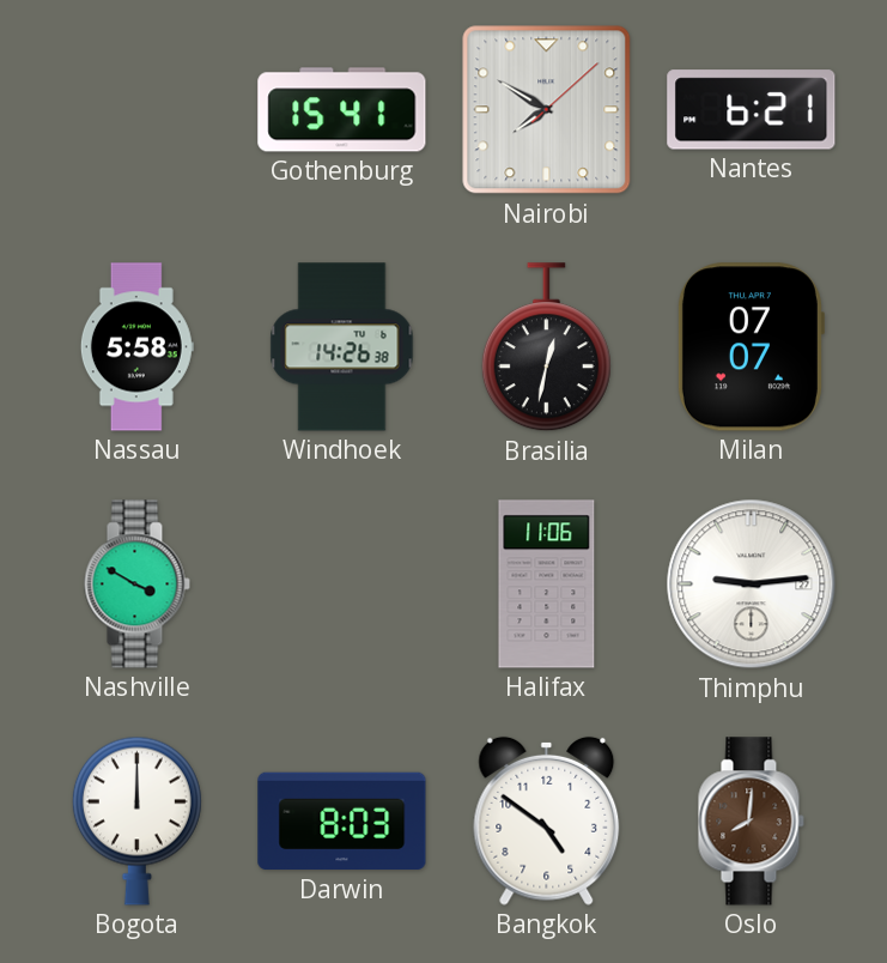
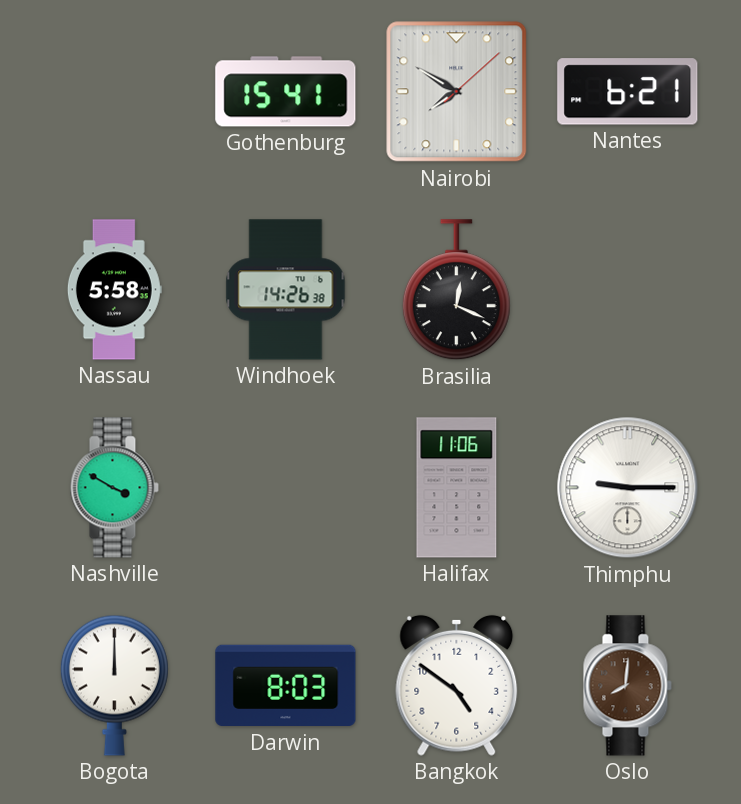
Brasilia: 12:32 -> 12:19
Milan: 07:07 -> none
Thimphu: 9:14 -> 9:15
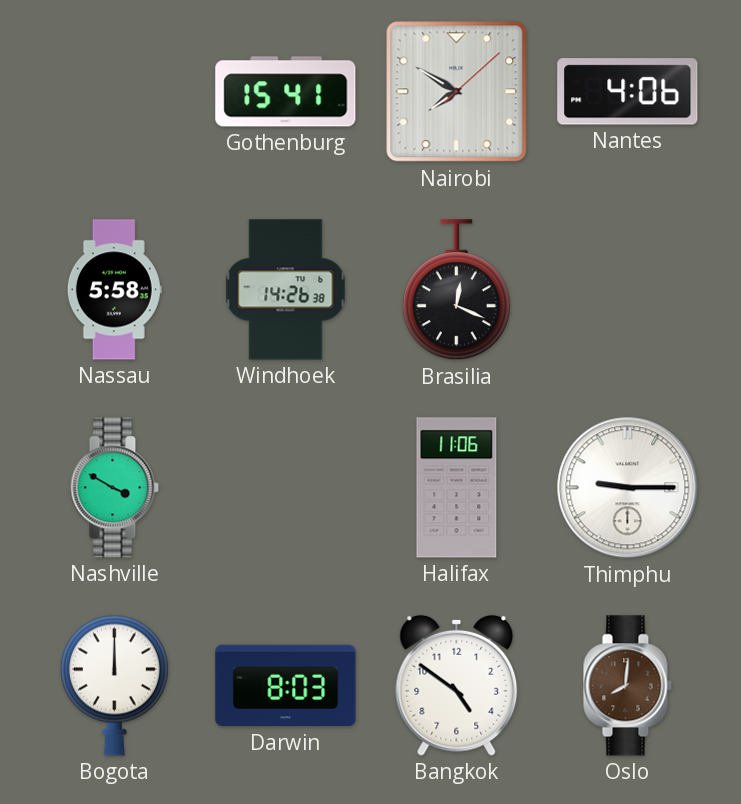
Nantes: 6:21 -> 4:06
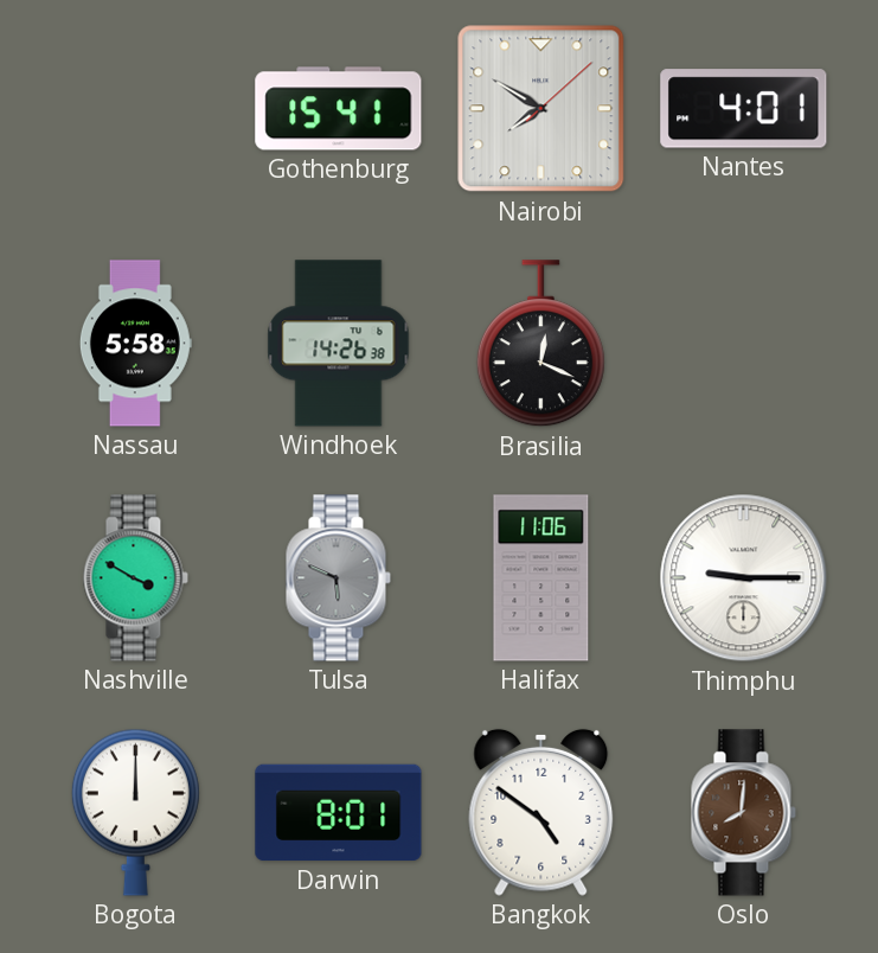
Nantes: 4:06 -> 4:01
Tulsa: none -> 5:49
Darwin: 8:03 -> 8:01
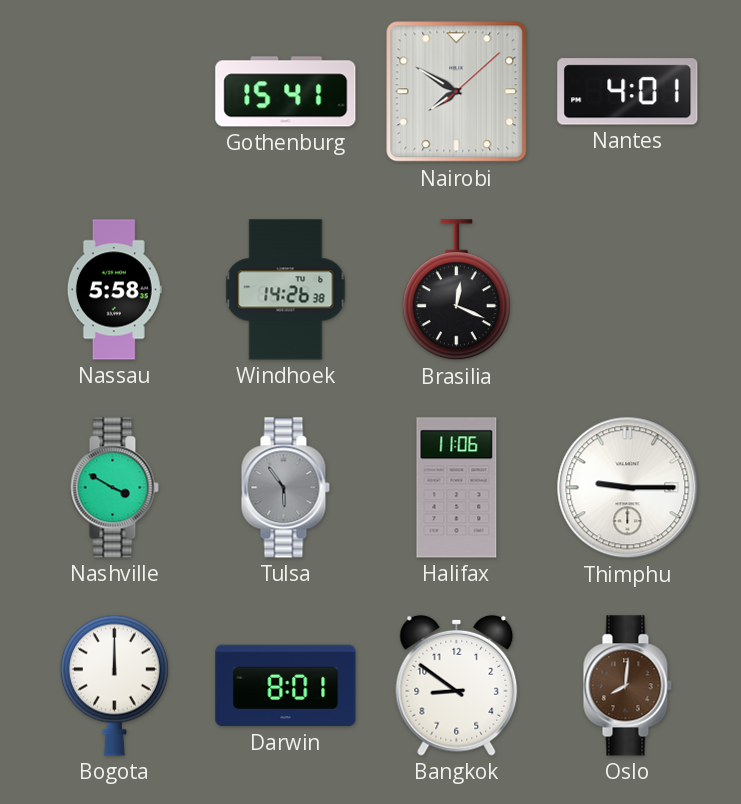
Tulsa: 5:49 -> 5:54
Bangkok: 4:51 -> 8:51
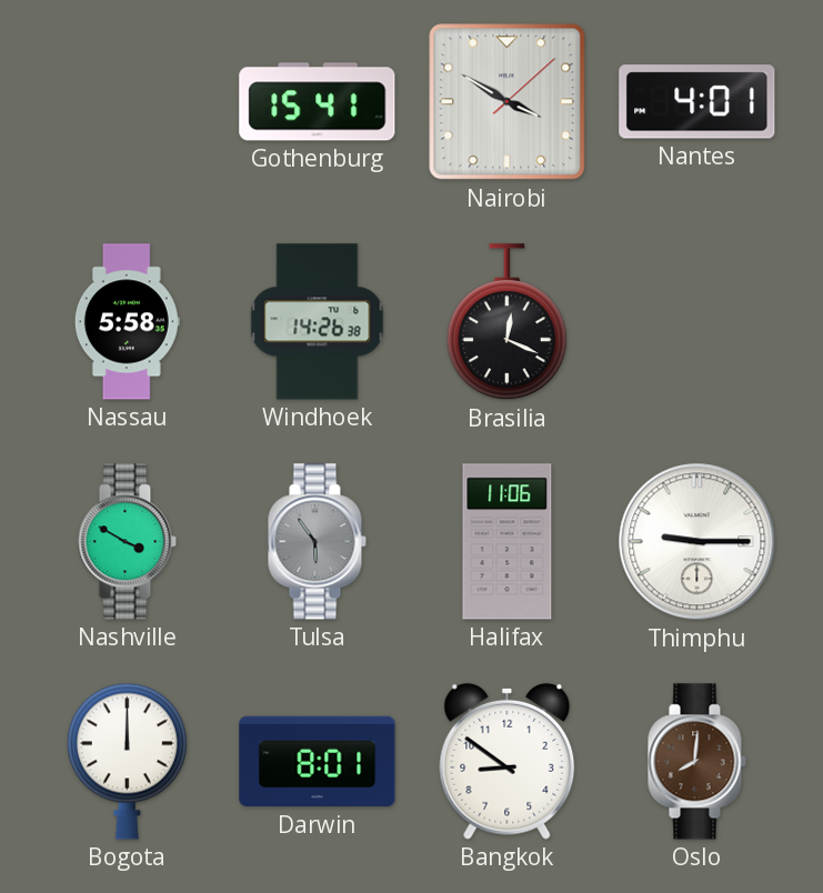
Nairobi: 7:50 -> 3:50
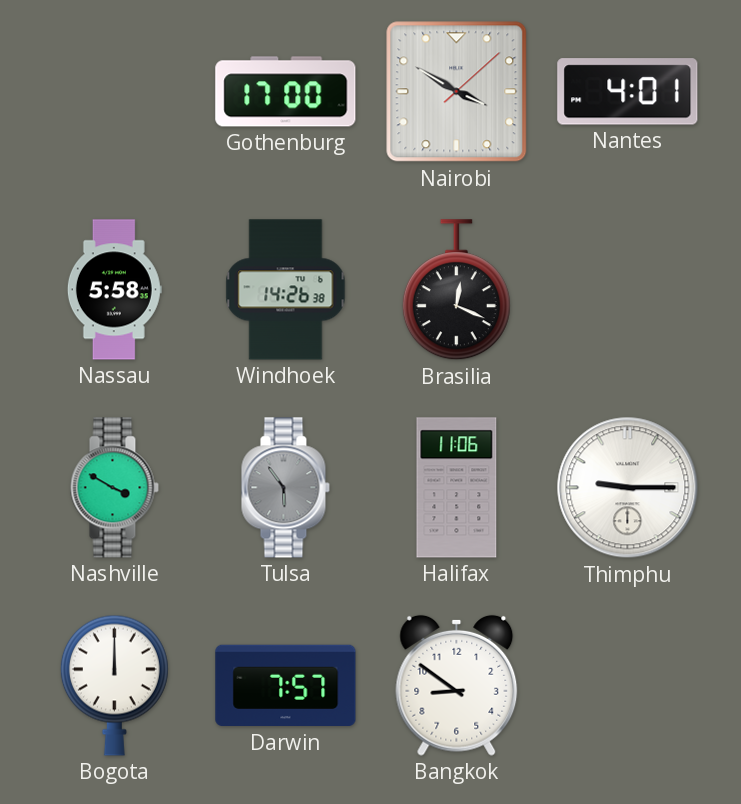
Gothenburg: 15:41 -> 17:00
Darwin: 8:01 -> 7:57
Oslo: 8:01 -> none
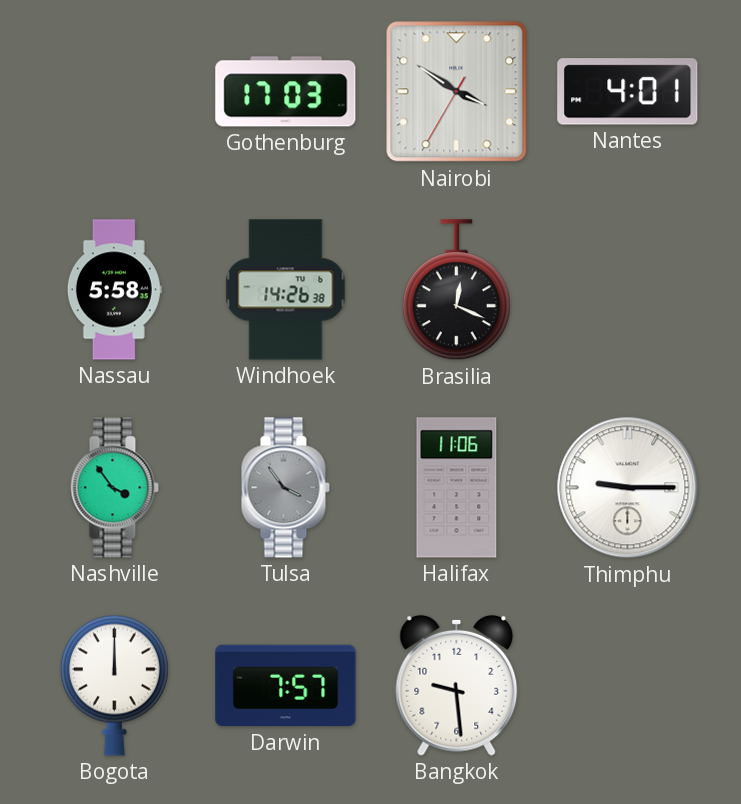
Gothenburg: 17:00 -> 17:03
Nairobi: 3:50:08 -> 3:50:35
Nashville: 3:50 -> 3:54
Tulsa: 5:54 -> 3:54
Bangkok: 8:51 -> 9:29
